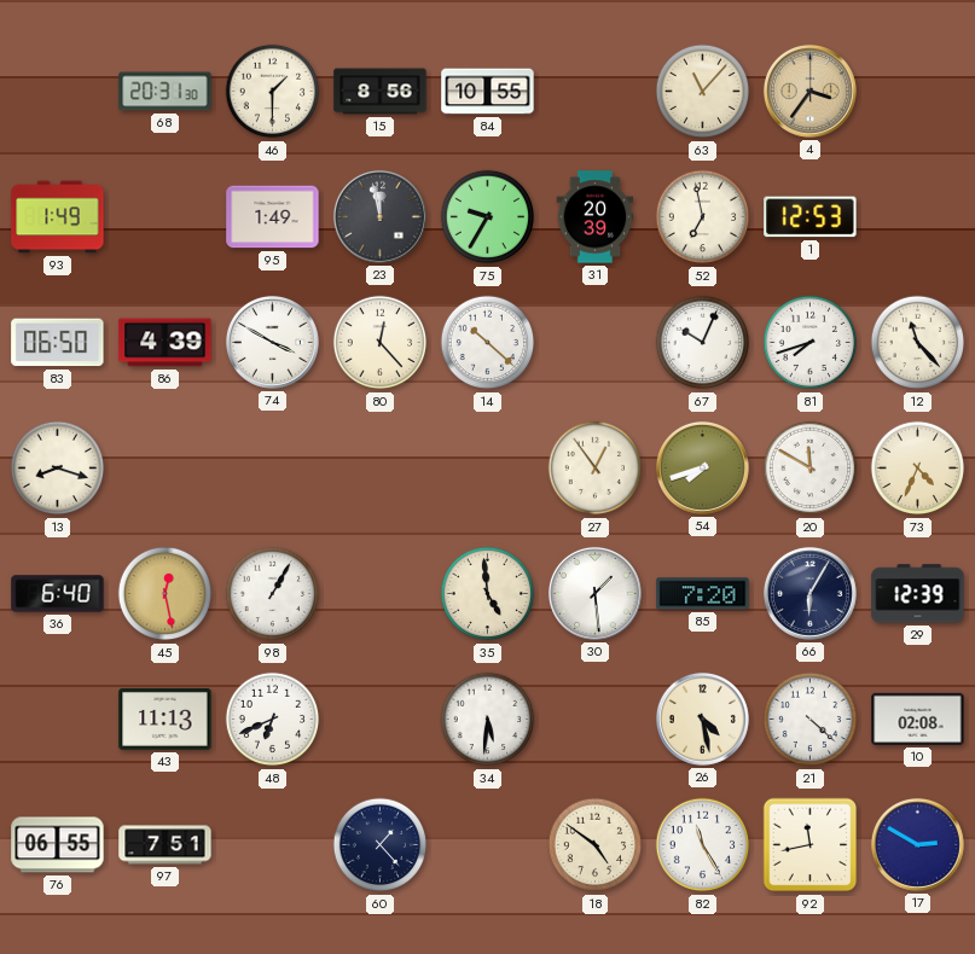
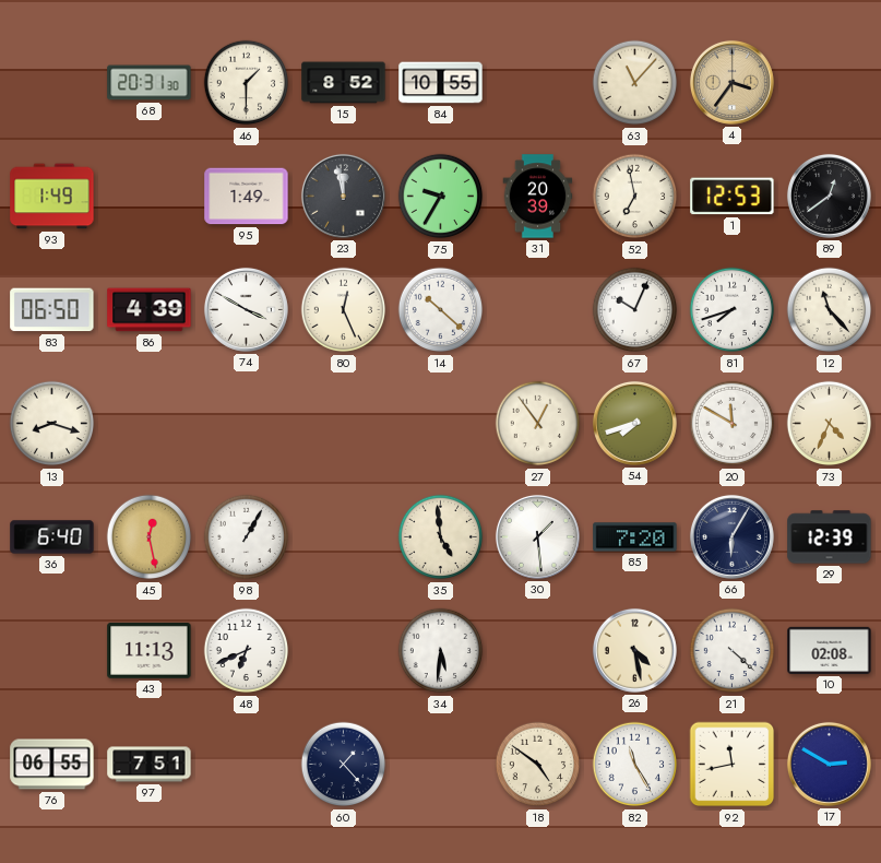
15: 8:56 -> 8:52
89: none -> 12:39
80: 12:23 -> 12:26
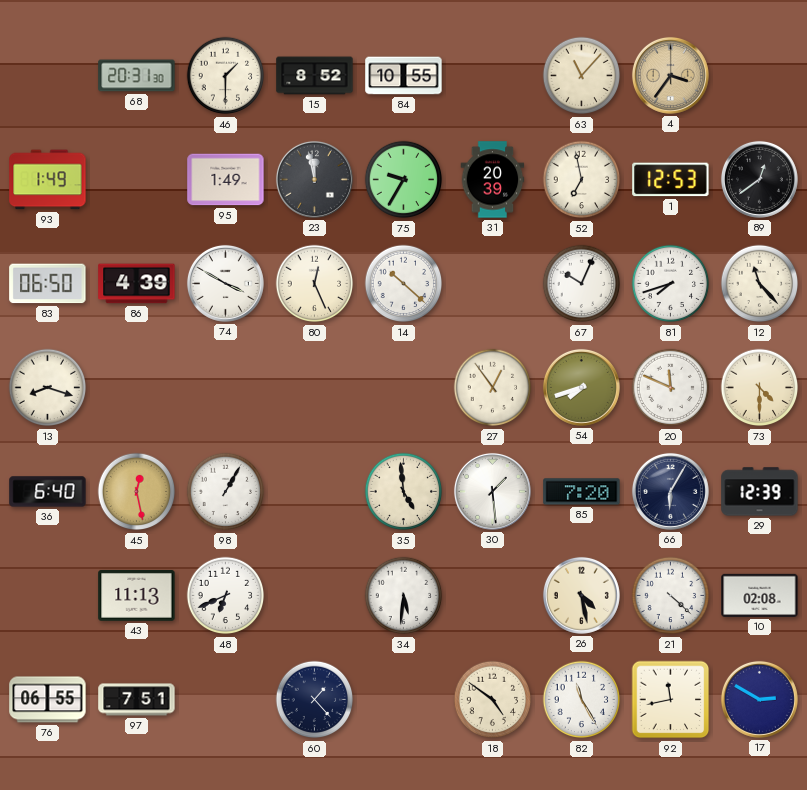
20: 11:50 -> 11:49
73: 4:34 -> 4:30
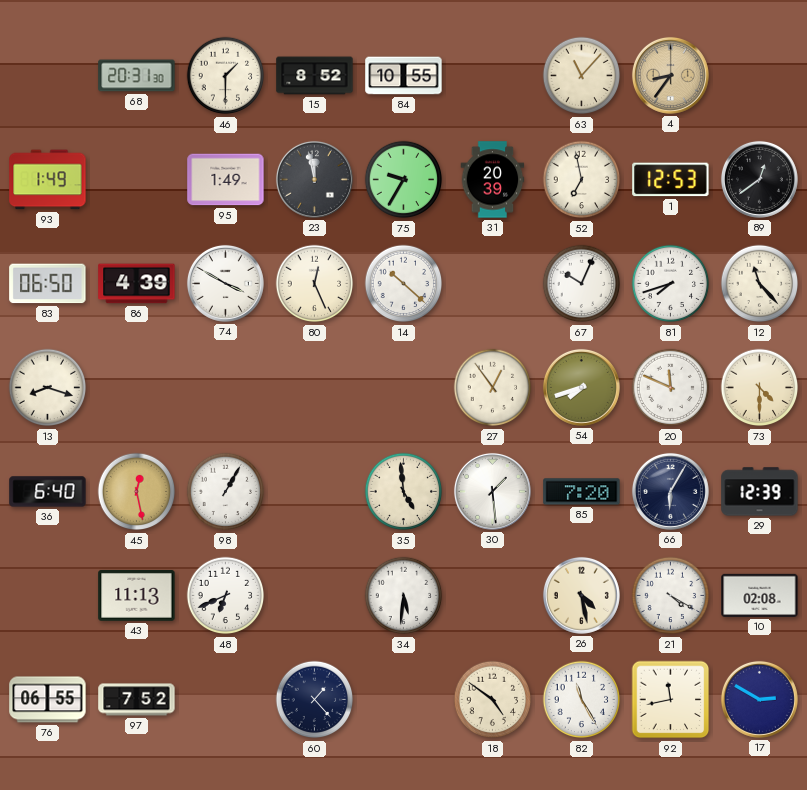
4: 3:36 -> 8:36
21: 4:22 -> 4:20
97: 7:51 -> 7:52
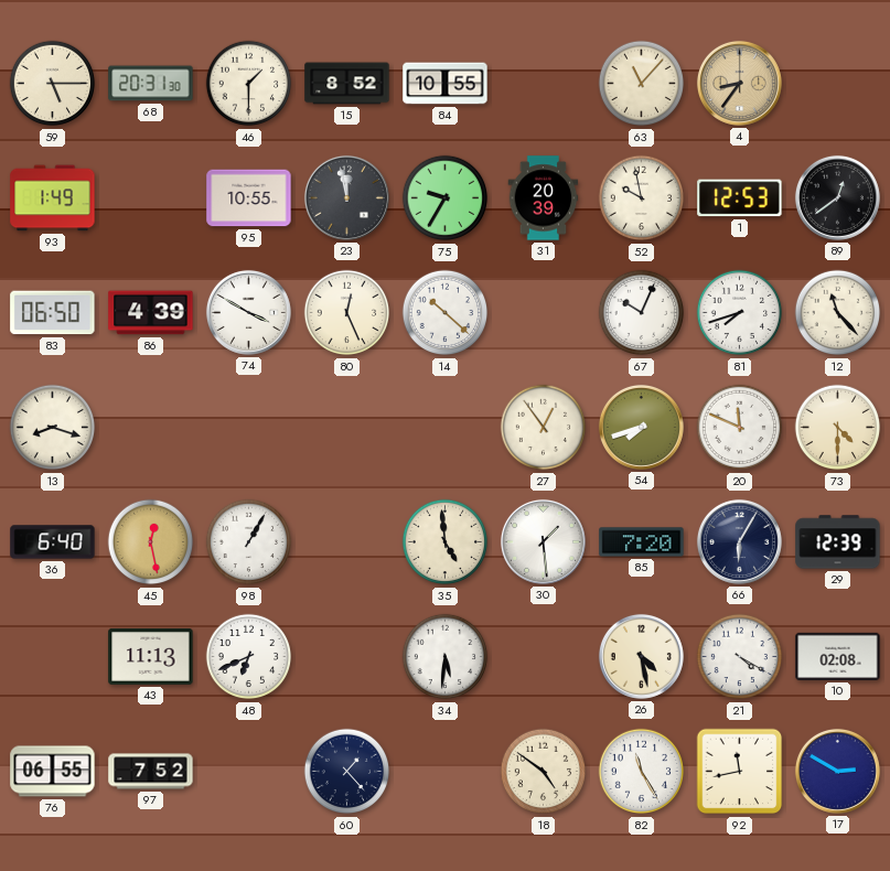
59: none -> 5:15
95: 1:49 -> 10:55
52: 6:58 -> 9:58
